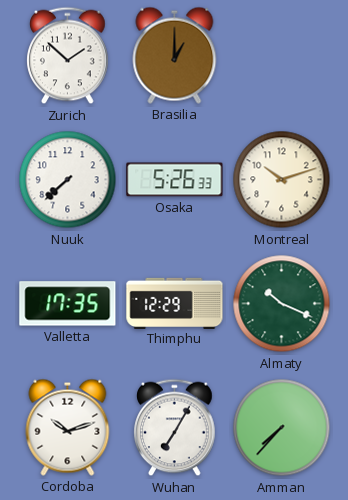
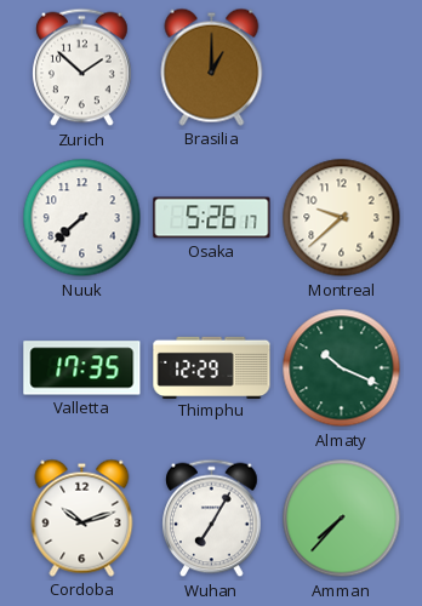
Osaka: 5:26:33 -> 5:26:17
Montreal: 10:12 -> 9:38
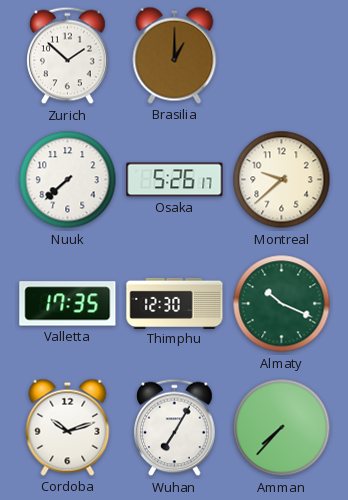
Thimphu: 12:29 -> 12:30
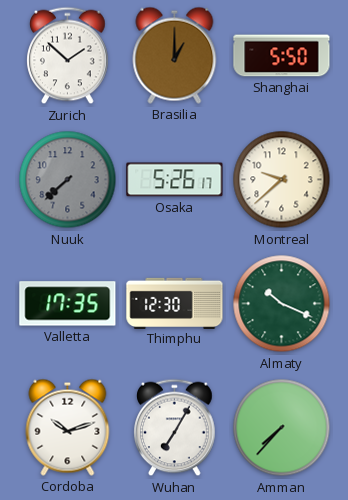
Shanghai: none -> 5:50
Nuuk dial: white -> grey
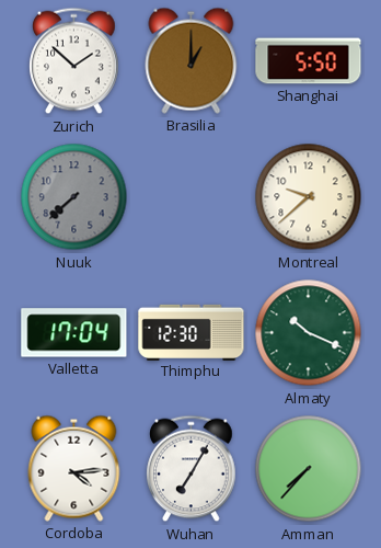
Osaka: 5:26 -> none
Valletta: 17:35 -> 17:04
Cordoba: 10:12 -> 4:14
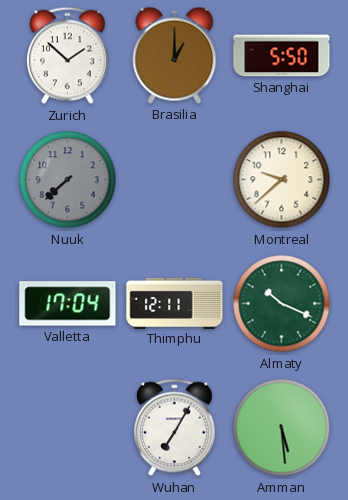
Thimphu: 12:30 -> 12:11
Cordoba: 4:14 -> none
Amman: 7:37 -> 5:29
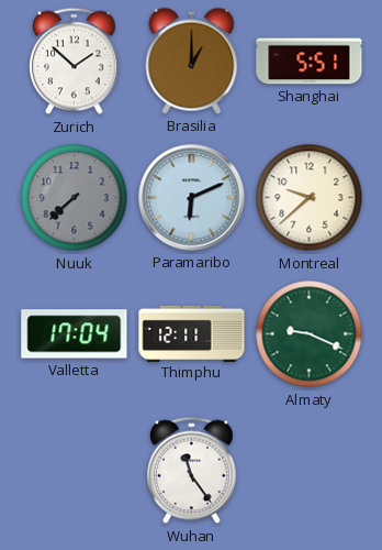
Shanghai: 5:50 -> 5:51
Paramaribo: none -> 6:11
Almaty: 10:19 -> 9:19
Wuhan: 7:05 -> 11:24
Amman: 5:29 -> none
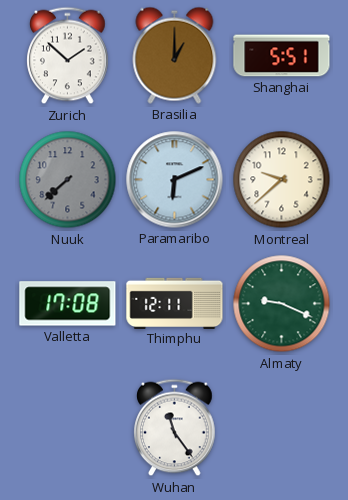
Valletta: 17:04 -> 17:08
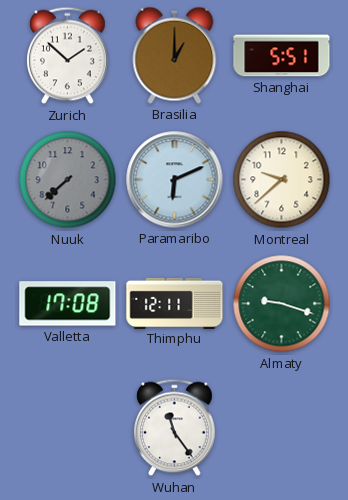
Almaty: 9:19 -> 9:18
